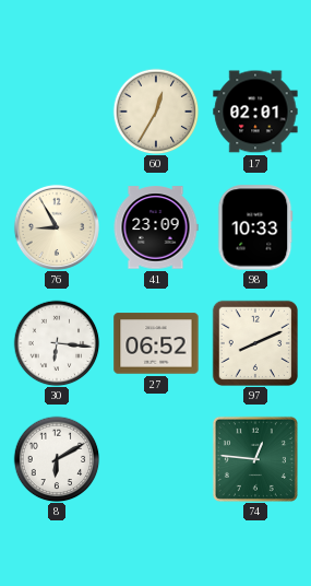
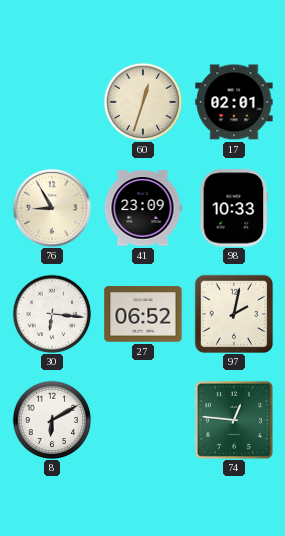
60: 12:35 -> 12:33
97: 8:11 -> 2:02
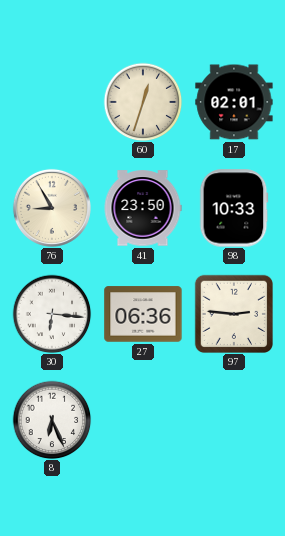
41: 23:09 -> 23:50
27: 06:52 -> 06:36
97: 2:02 -> 2:46
8: 6:10 -> 6:26
74: 12:46 -> none
